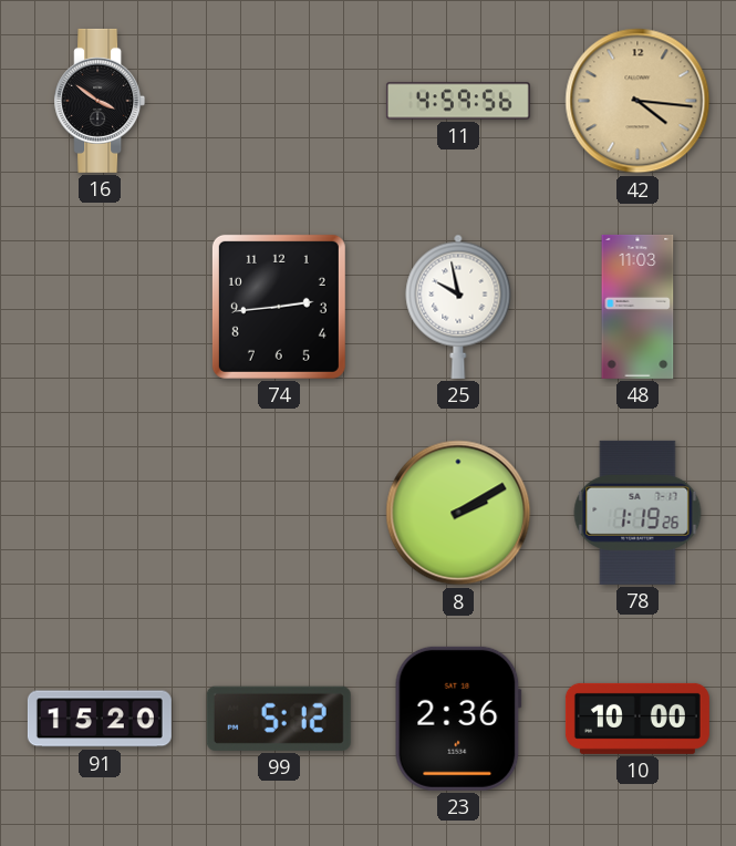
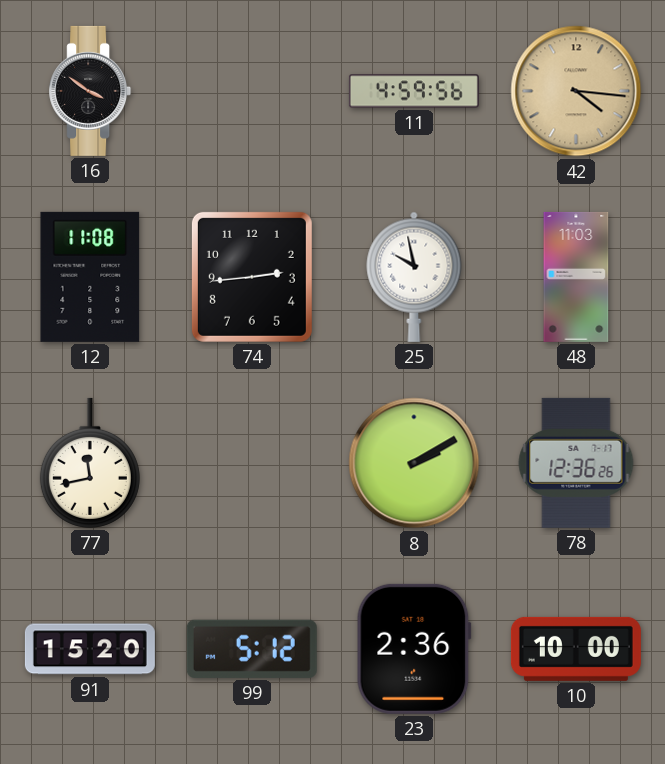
12: none -> 11:08
77: none -> 11:43
78: 1:19 -> 12:36
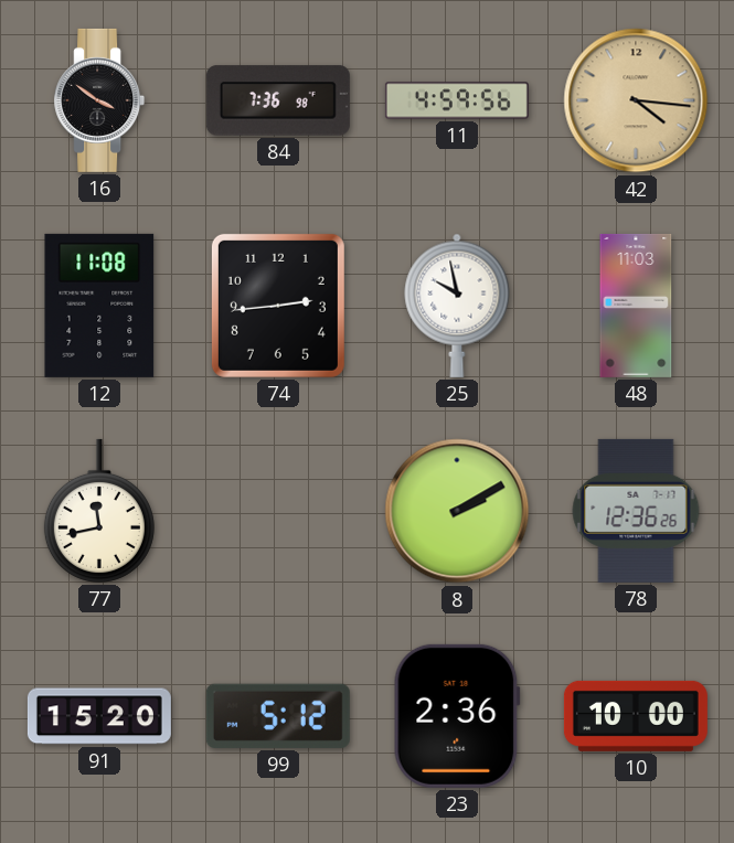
84: none -> 7:36
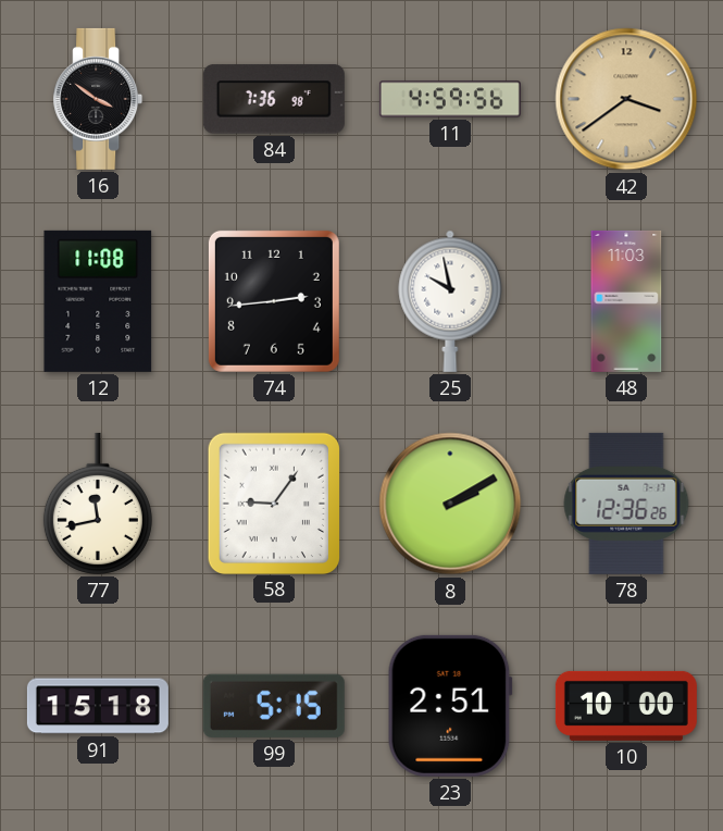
42: 4:16 -> 3:39
58: none -> 9:06
91: 15:20 -> 15:18
99: 5:12 -> 5:15
23: 2:36 -> 2:51
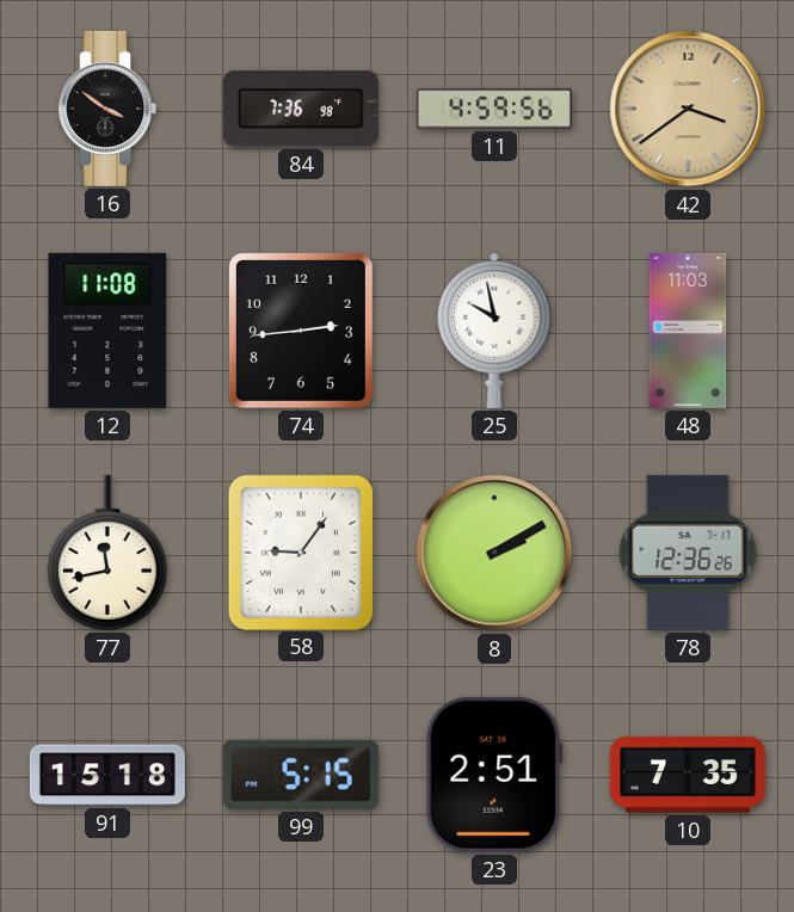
10: 10:00 -> 7:35
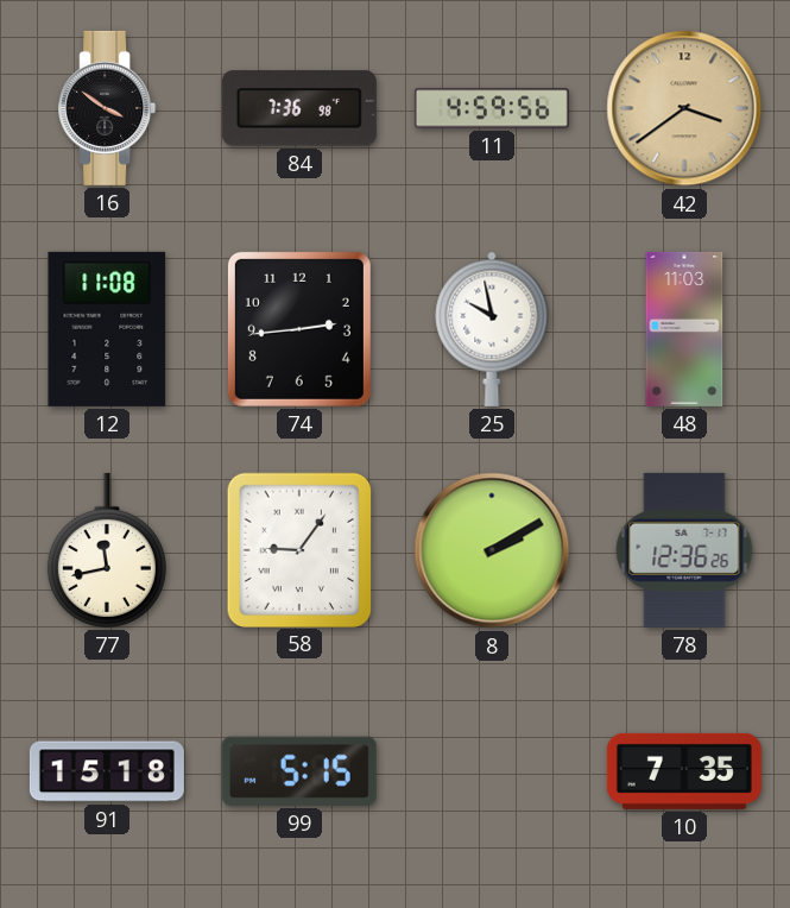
23: 2:51 -> none
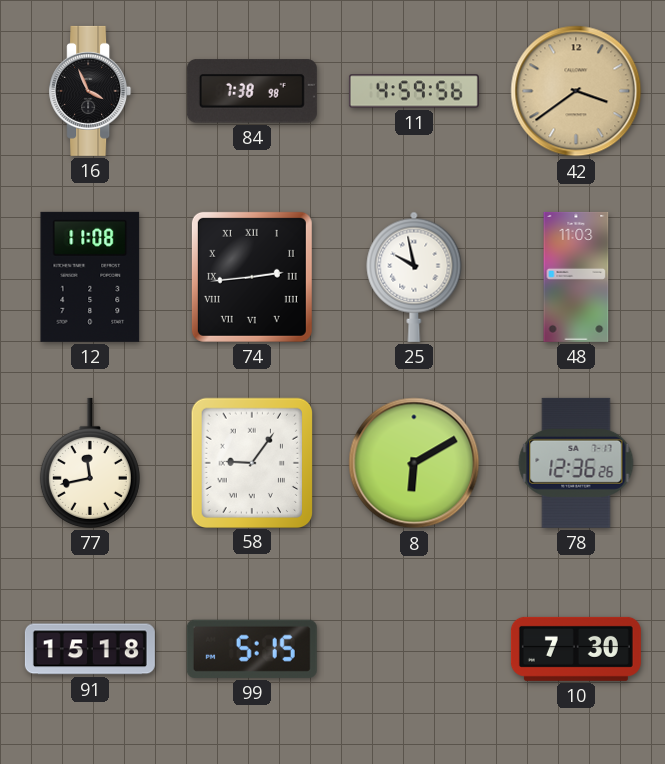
16: 3:51 -> 3:56
84: 7:36 -> 7:38
74 numerals: Arabic -> Roman
8: 2:10 -> 6:10
10: 7:35 -> 7:30
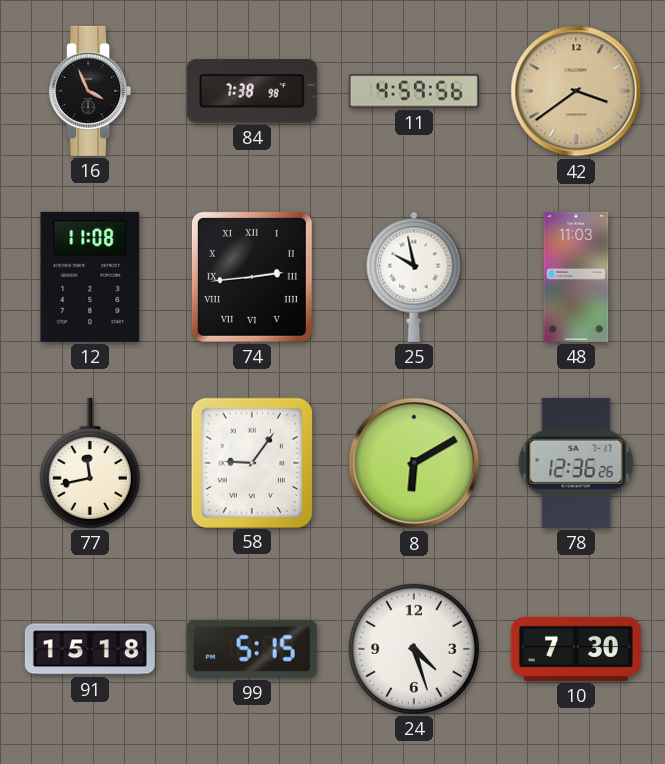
24: none -> 4:27
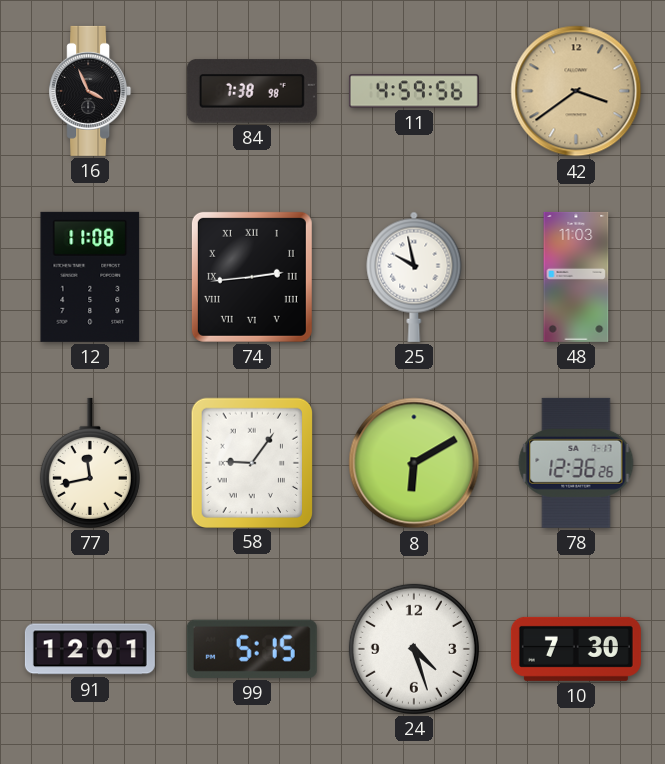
91: 15:18 -> 12:01
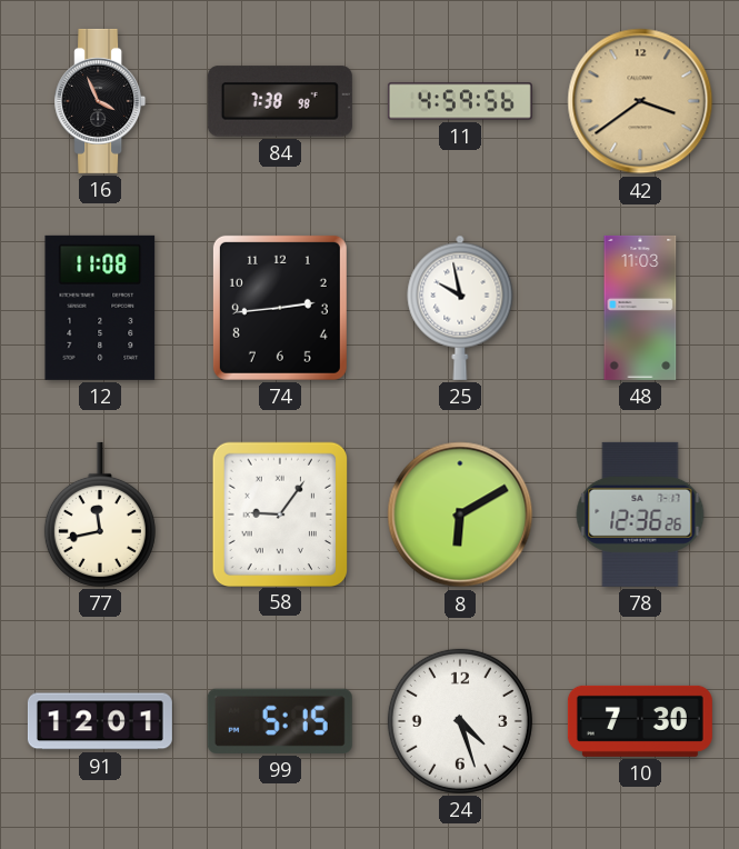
74 numerals: Roman -> Arabic
